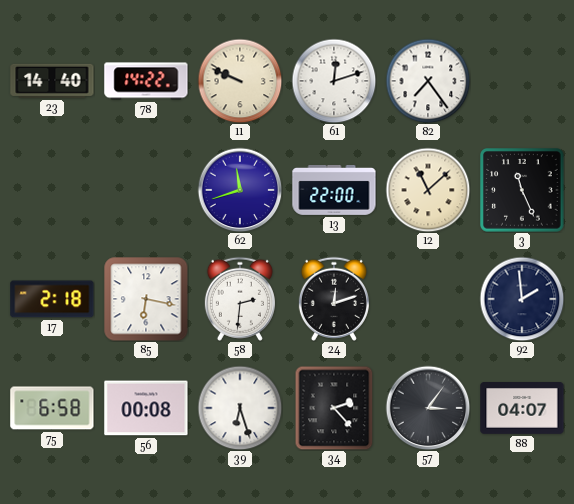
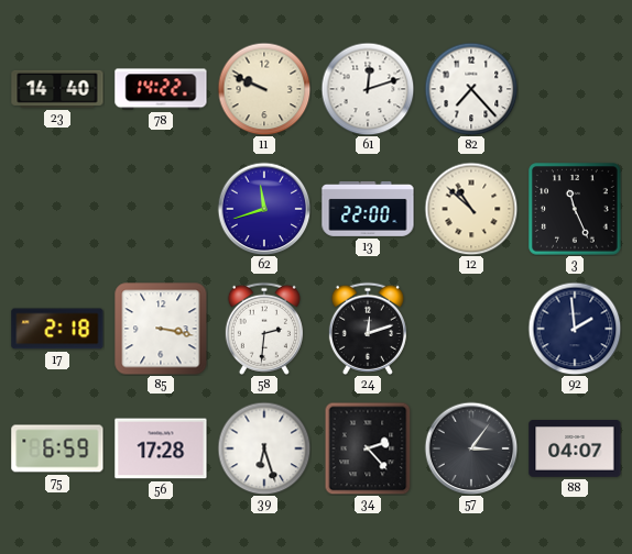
82: 7:24 -> 7:23
12: 11:08 -> 10:52
85: 6:17 -> 3:17
75: 6:58 -> 6:59
56: 00:08 -> 17:28
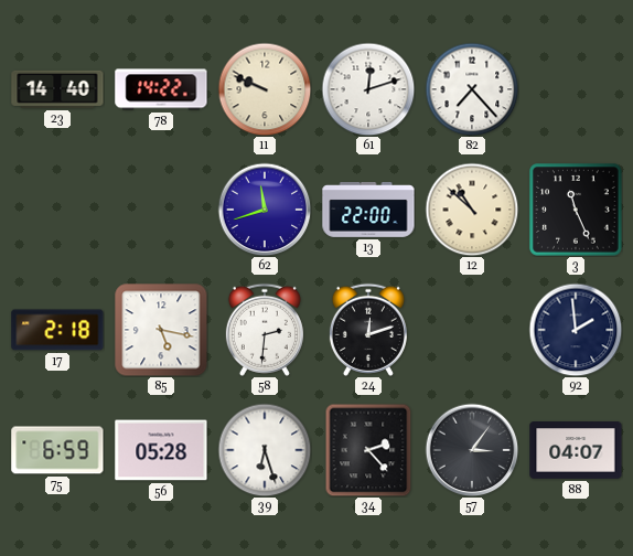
85: 3:17 -> 5:17
56: 17:28 -> 05:28
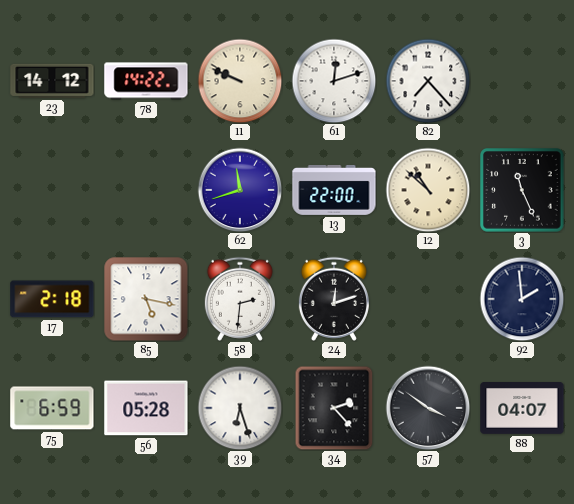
23: 14:40 -> 14:12
57: 3:06 -> 3:51
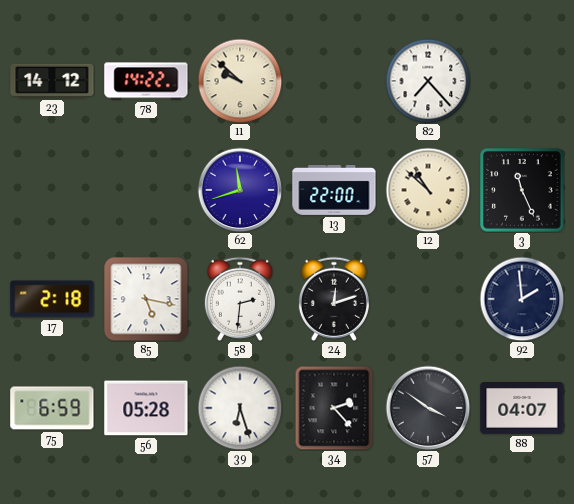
11: 9:49 -> 9:52
61: 12:12 -> none
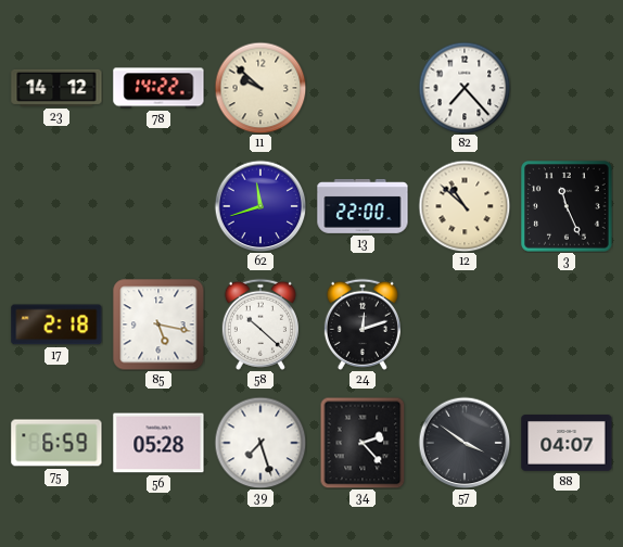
58: 2:31 -> 10:22
92: 1:59 -> none
39: 6:27 -> 7:27
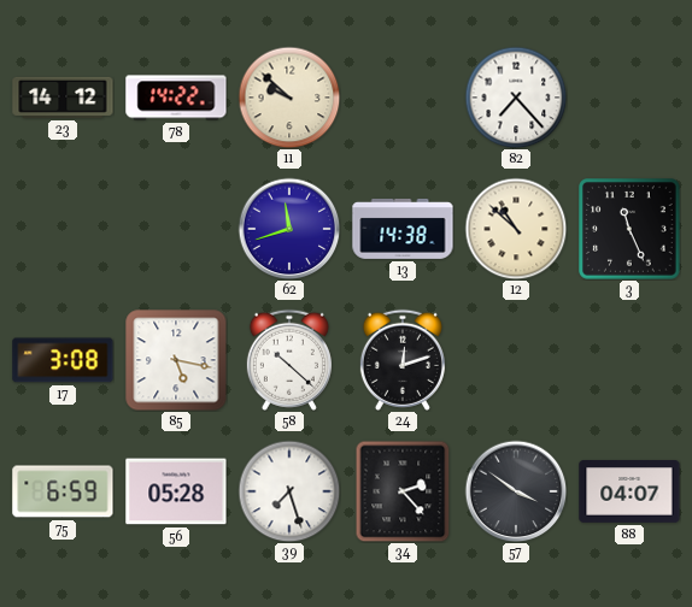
13: 22:00 -> 14:38
17: 2:18 -> 3:08
